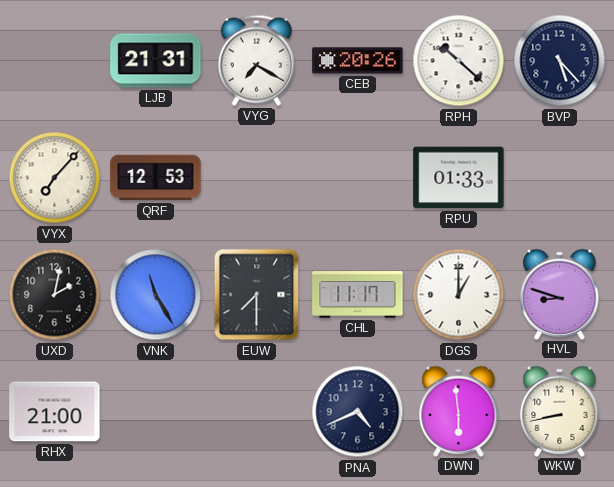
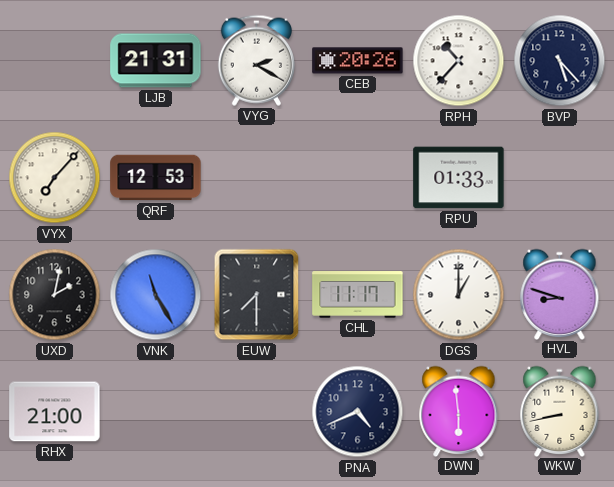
VYG: 7:20 -> 2:20
RPH: 10:22 -> 10:37
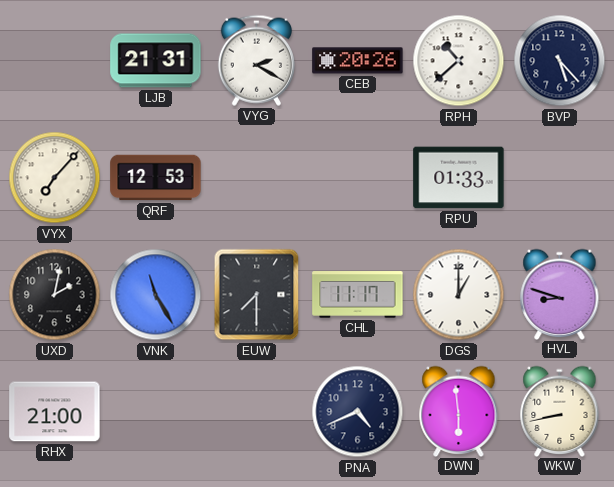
RPH: 10:37 -> 10:38
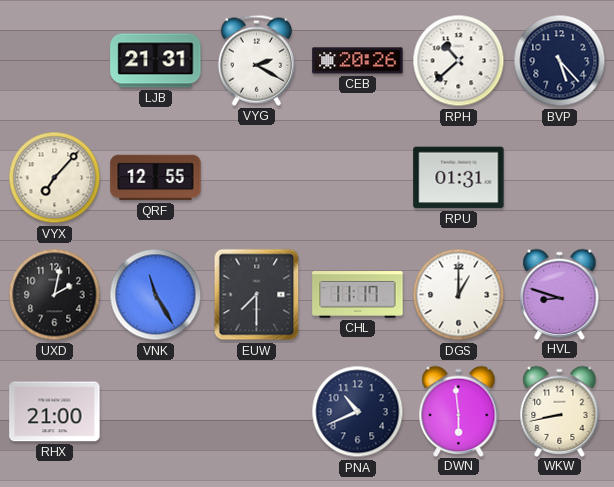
QRF: 12:53 -> 12:55
RPU: 01:33 -> 01:31
PNA: 4:41 -> 10:41
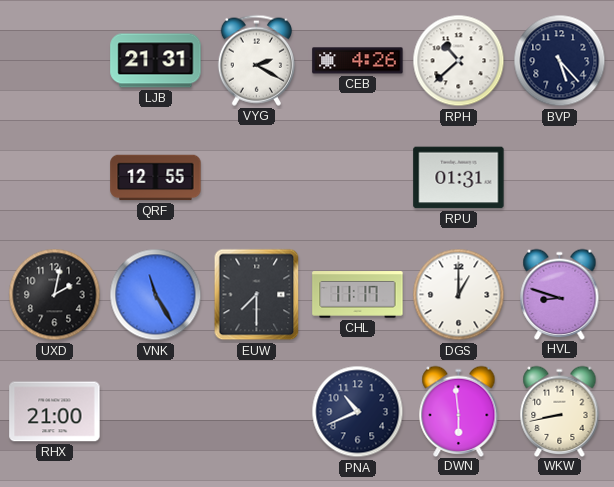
CEB: 20:26 -> 4:26
VYX: 7:07 -> none
